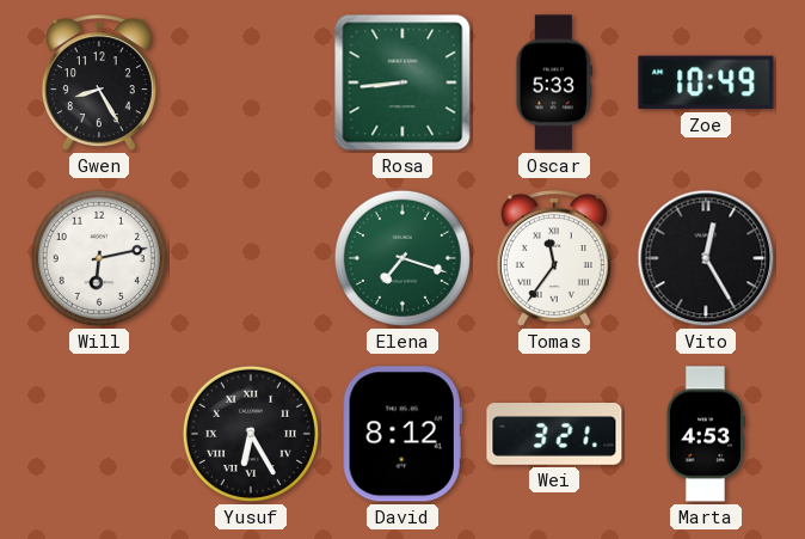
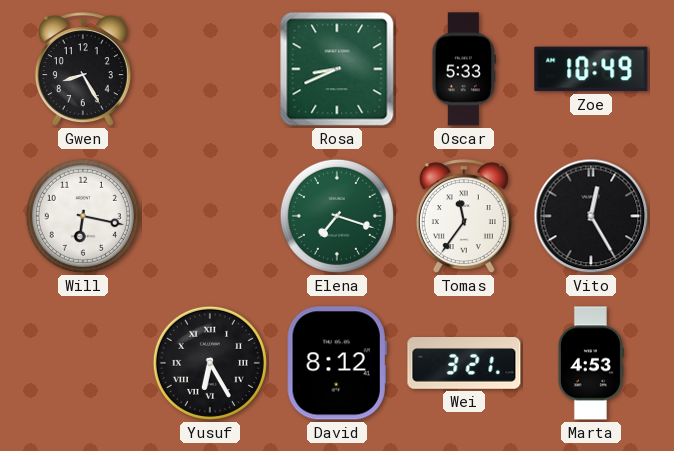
Rosa: 8:44 -> 8:41
Will: 6:13 -> 6:17
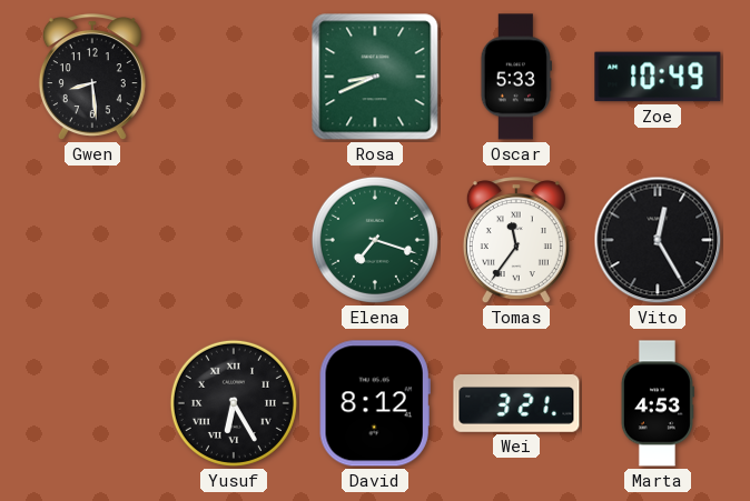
Gwen: 8:25 -> 8:29
Will: 6:17 -> none
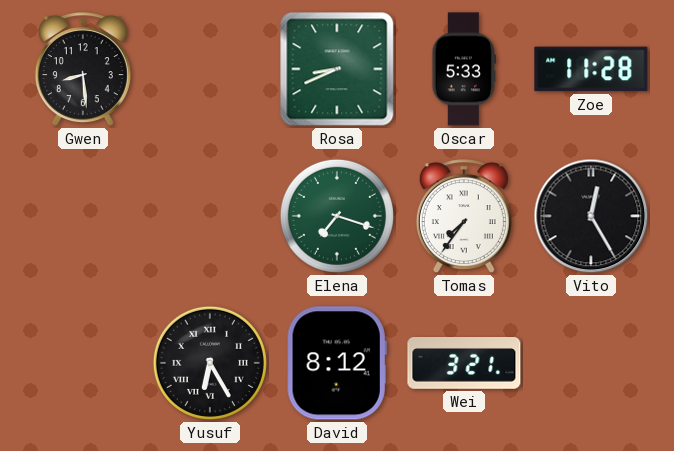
Zoe: 10:49 -> 11:28
Tomas: 11:36 -> 7:36
Marta: 4:53 -> none
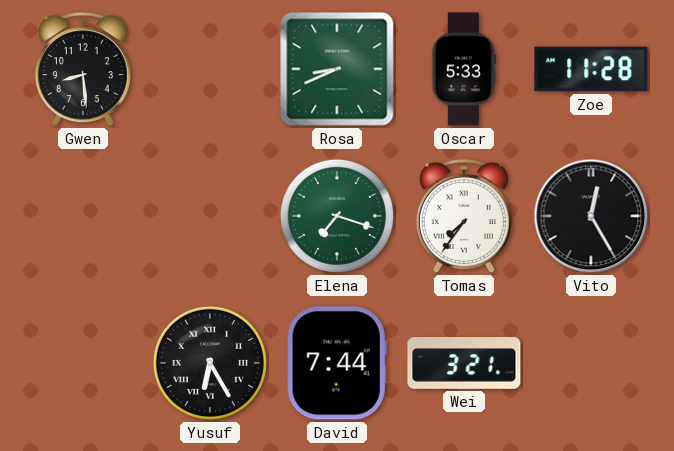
David: 8:12 -> 7:44
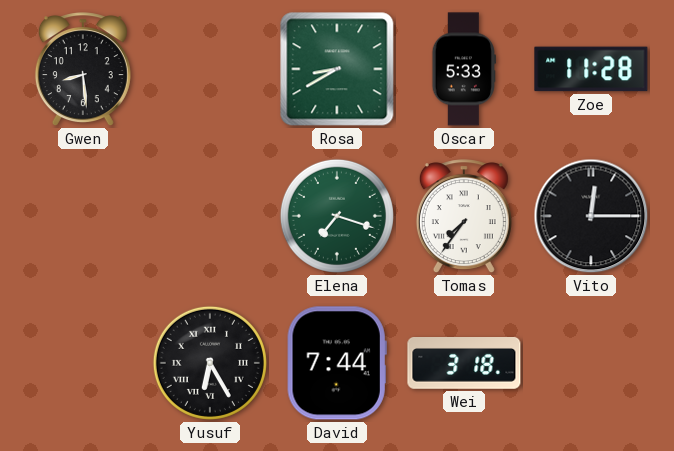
Rosa: 8:41 -> 8:40
Vito: 12:25 -> 12:15
Wei: 3:21 -> 3:18
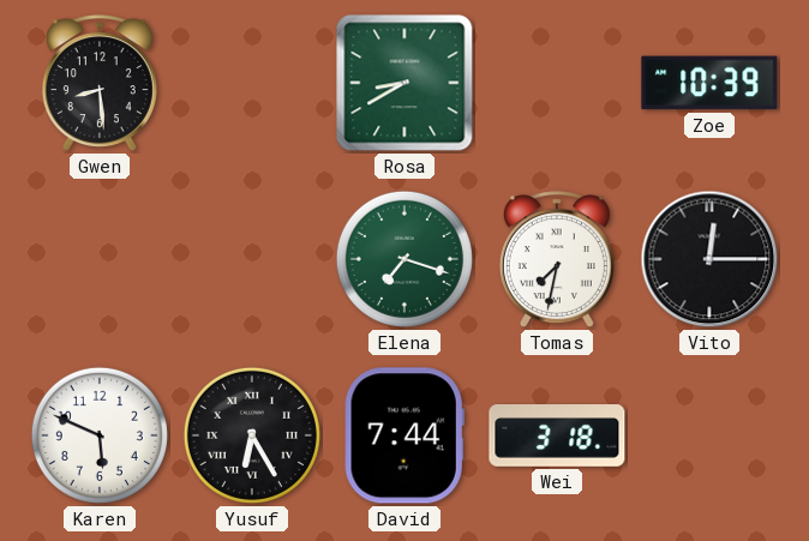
Oscar: 5:33 -> none
Zoe: 11:28 -> 10:39
Tomas: 7:36 -> 7:32
Karen: none -> 5:49
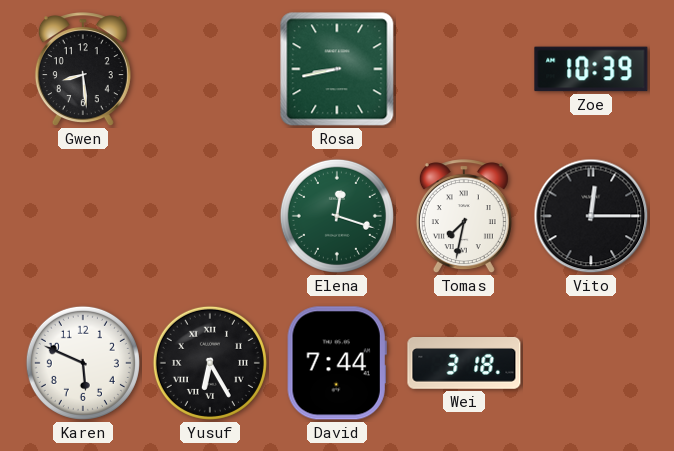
Rosa: 8:40 -> 8:43
Elena: 7:18 -> 12:18
